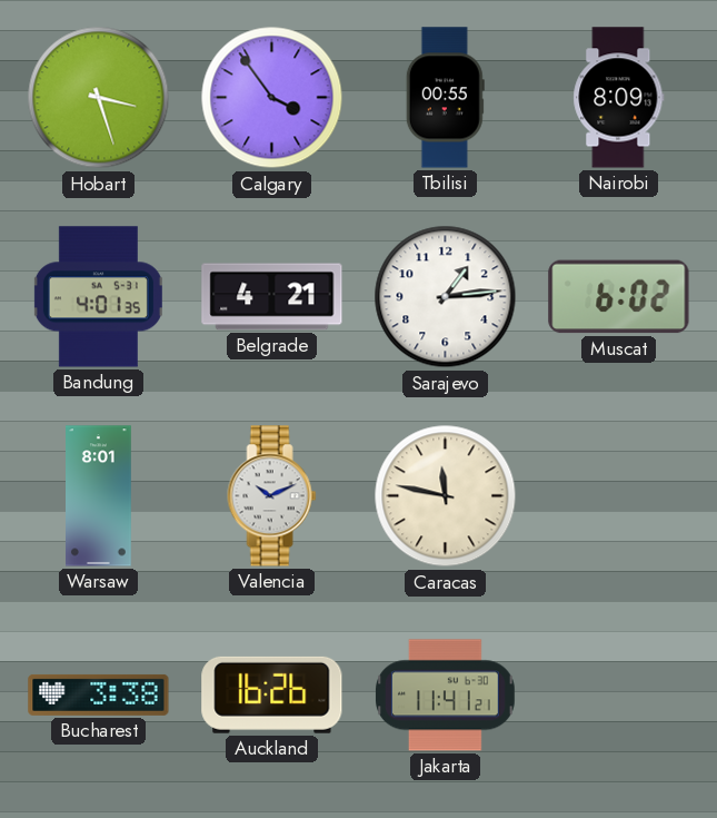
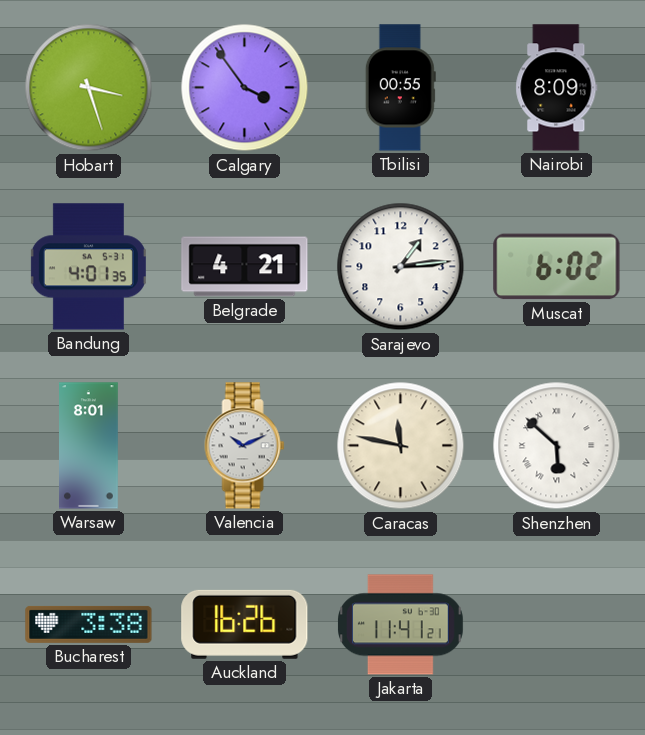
Shenzhen: none -> 5:52
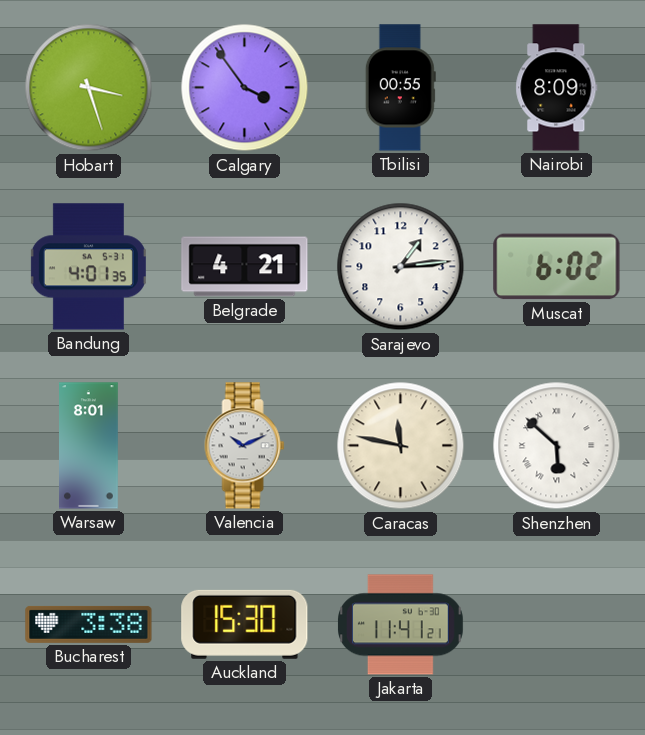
Auckland: 16:26 -> 15:30
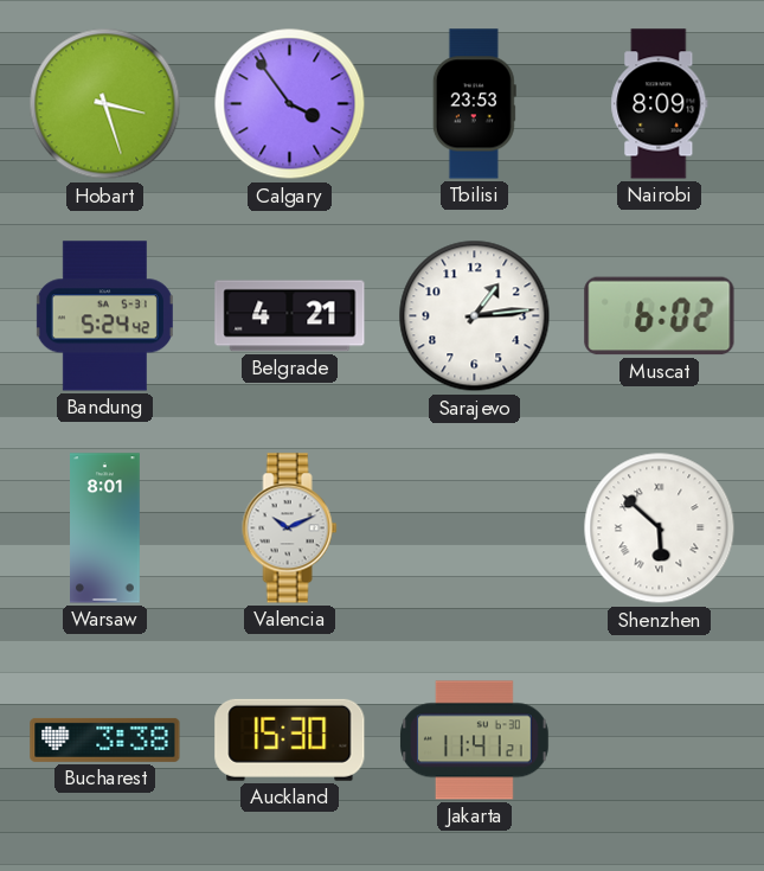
Tbilisi: 00:55 -> 23:53
Bandung: 4:01 -> 5:24
Caracas: 11:47 -> none
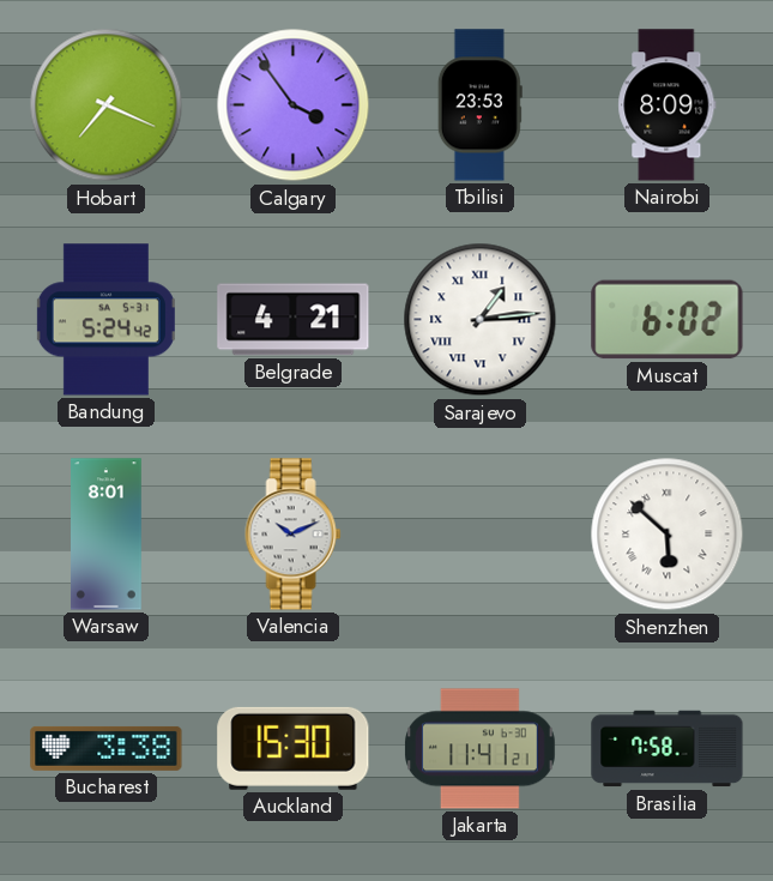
Hobart: 3:27 -> 7:19
Sarajevo numerals: Arabic -> Roman
Brasilia: none -> 7:58
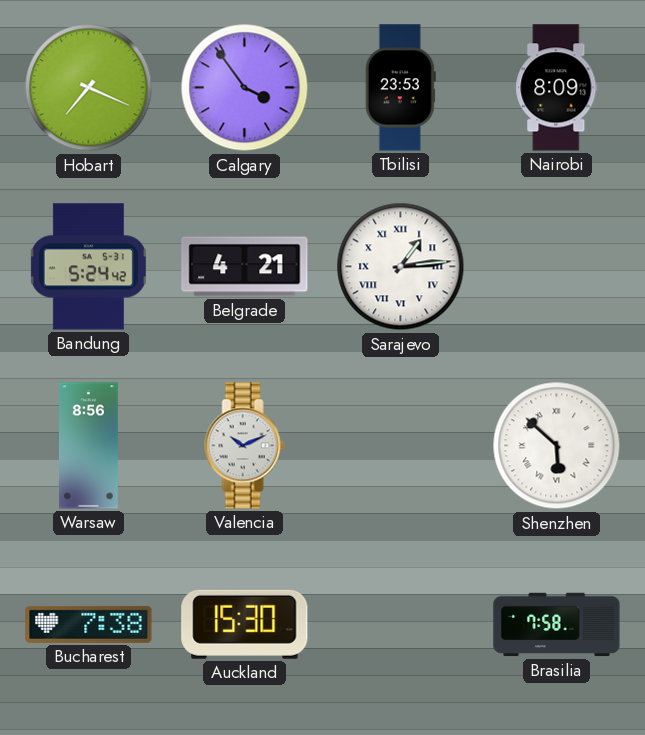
Muscat: 6:02 -> none
Warsaw: 8:01 -> 8:56
Bucharest: 3:38 -> 7:38
Jakarta: 11:41 -> none
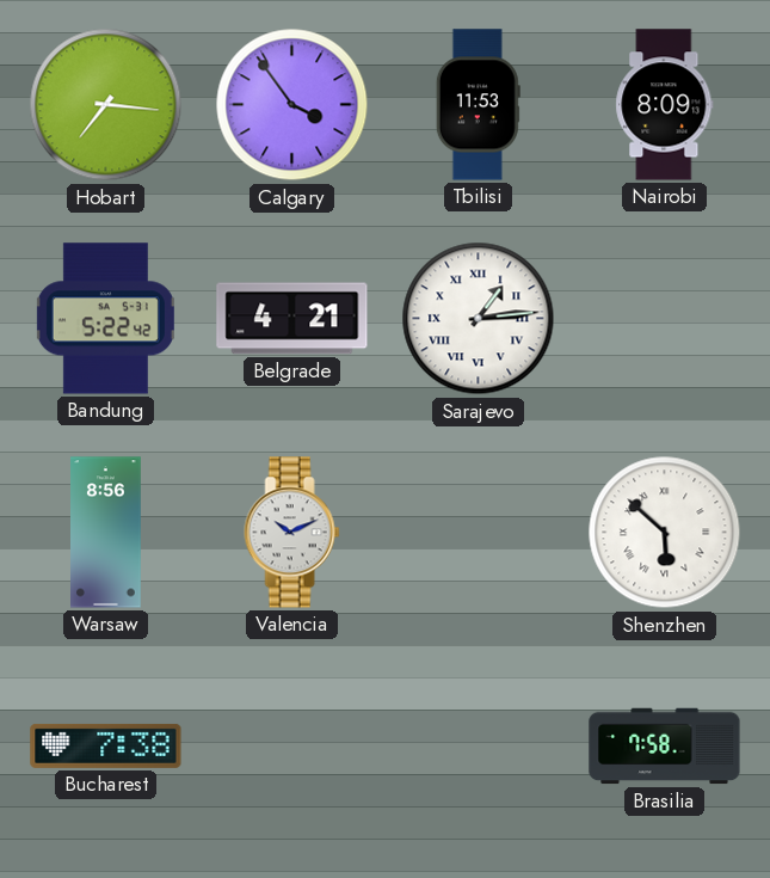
Hobart: 7:19 -> 7:16
Tbilisi: 23:53 -> 11:53
Bandung: 5:24 -> 5:22
Auckland: 15:30 -> none
